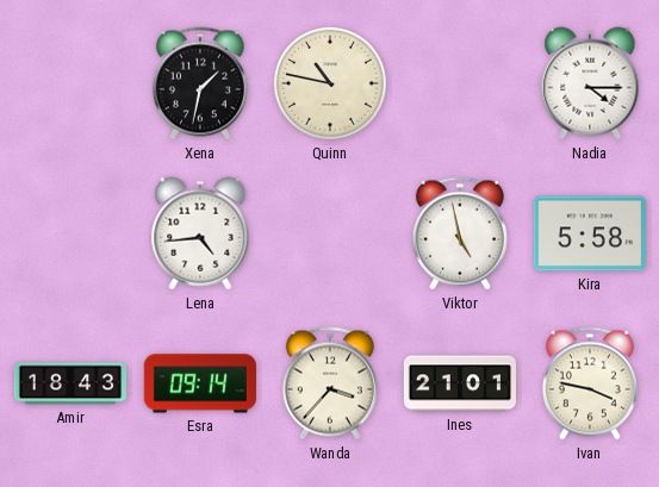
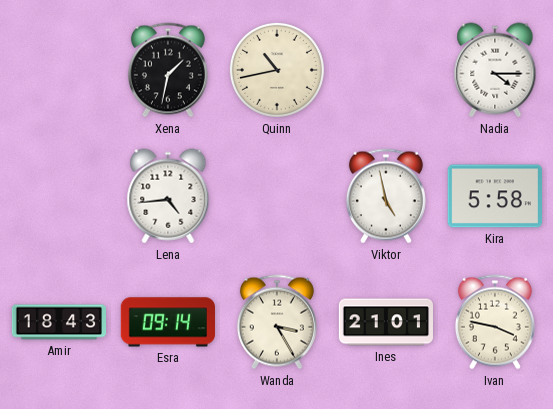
Quinn: 10:47 -> 10:43
Wanda: 3:37 -> 3:25
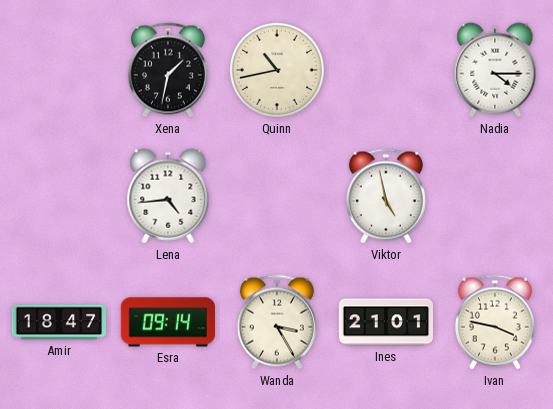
Kira: 5:58 -> none
Amir: 18:43 -> 18:47
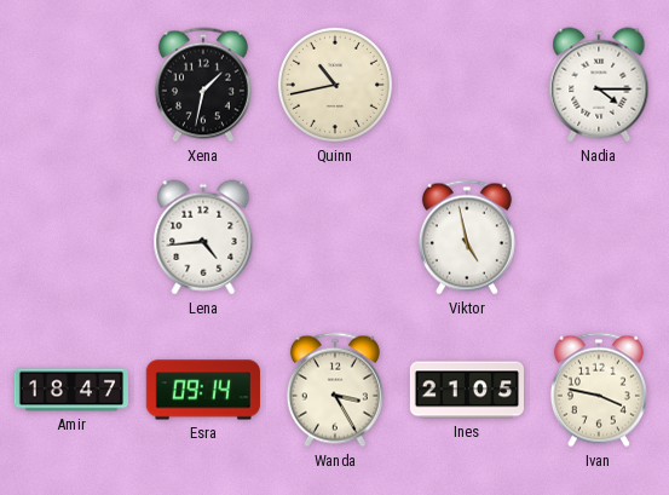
Ines: 21:01 -> 21:05
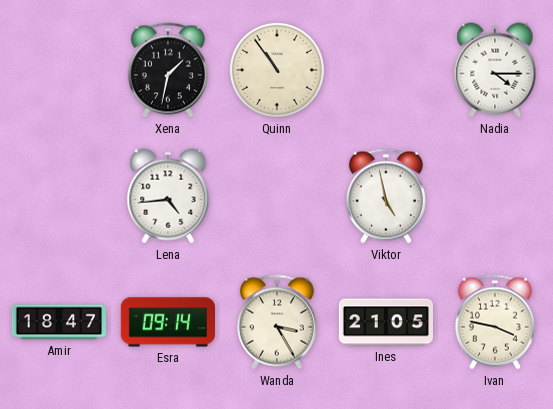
Quinn: 10:43 -> 10:54
